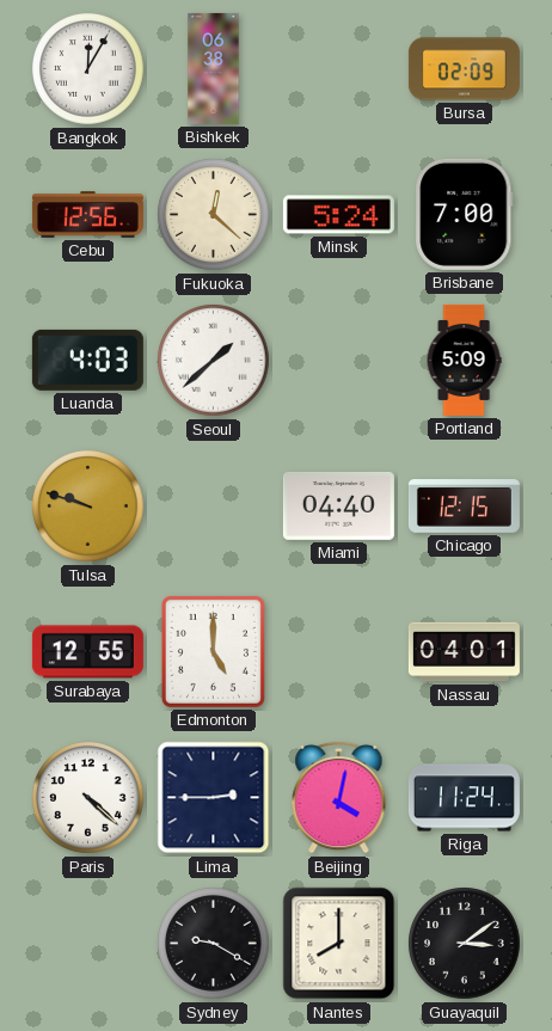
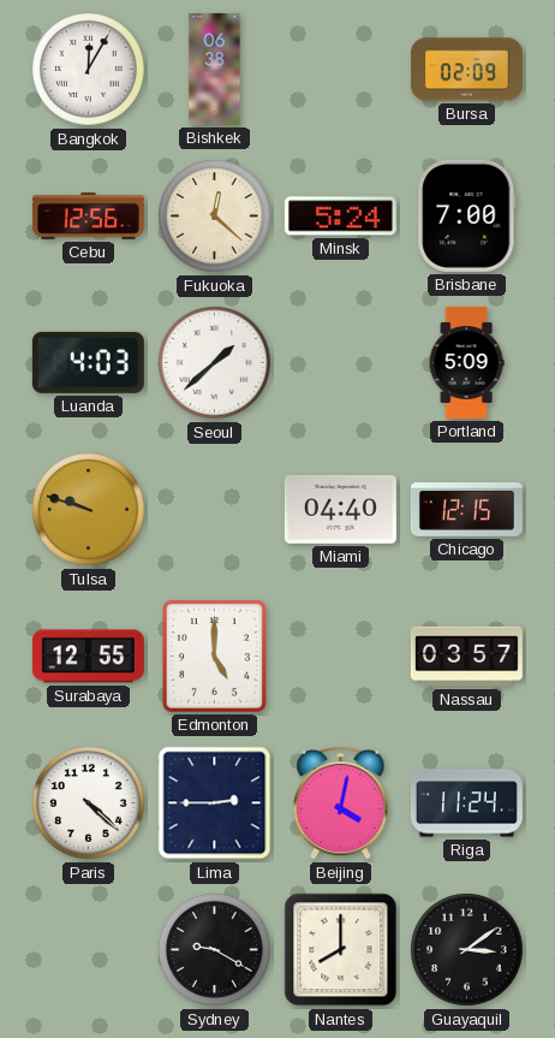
Nassau: 04:01 -> 03:57
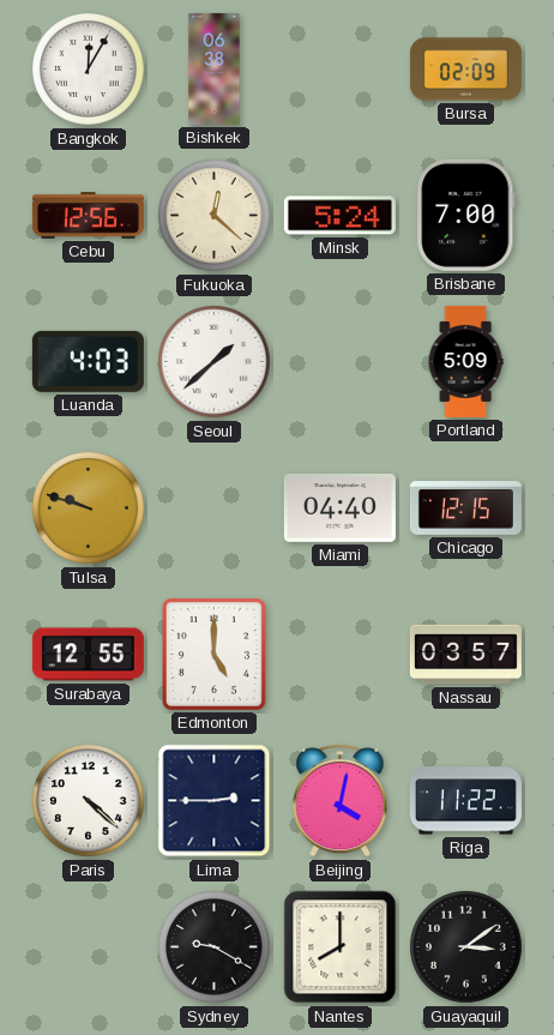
Riga: 11:24 -> 11:22
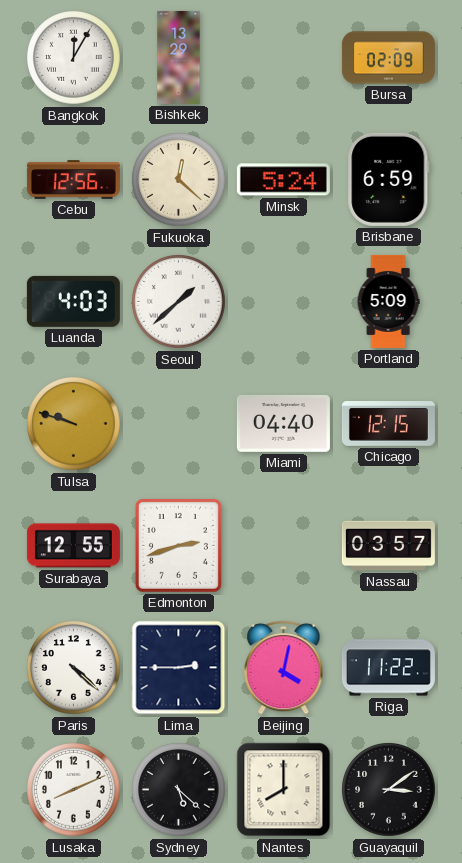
Bishkek: 06:38 -> 13:29
Brisbane: 7:00 -> 6:59
Edmonton: 5:00 -> 2:42
Lusaka: none -> 8:11
Sydney: 9:20 -> 5:22
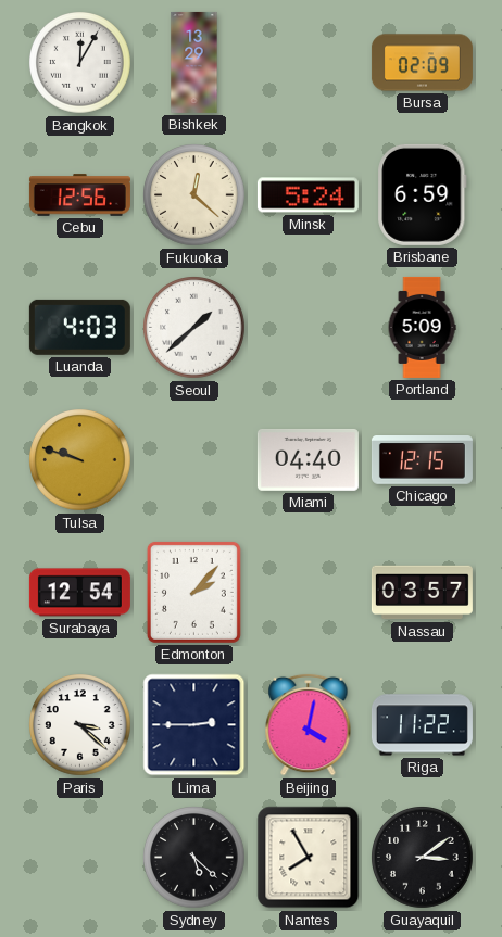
Surabaya: 12:55 -> 12:54
Edmonton: 2:42 -> 2:07
Paris: 4:22 -> 3:22
Lusaka: 8:11 -> none
Nantes: 8:00 -> 7:55
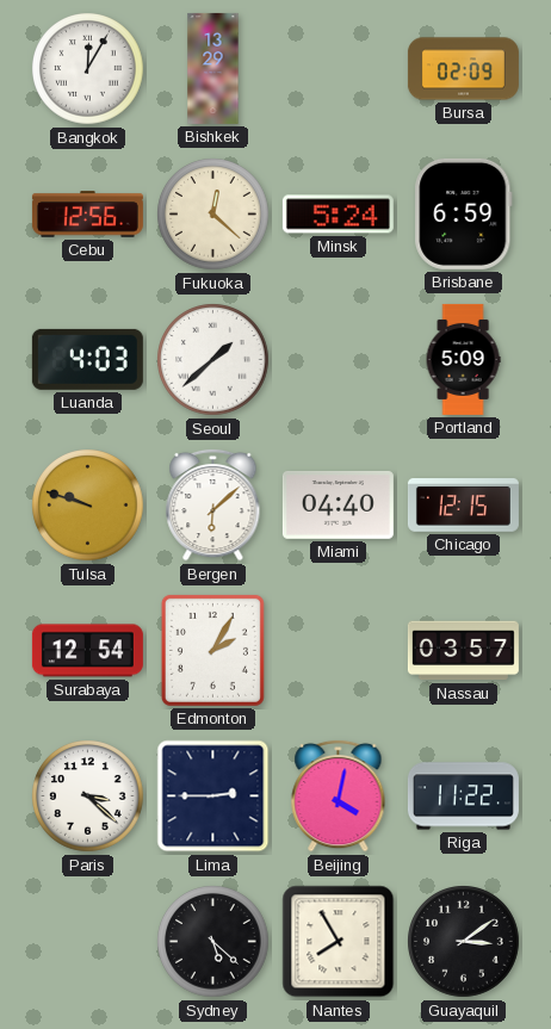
Bergen: none -> 6:08
Edmonton: 2:07 -> 2:05
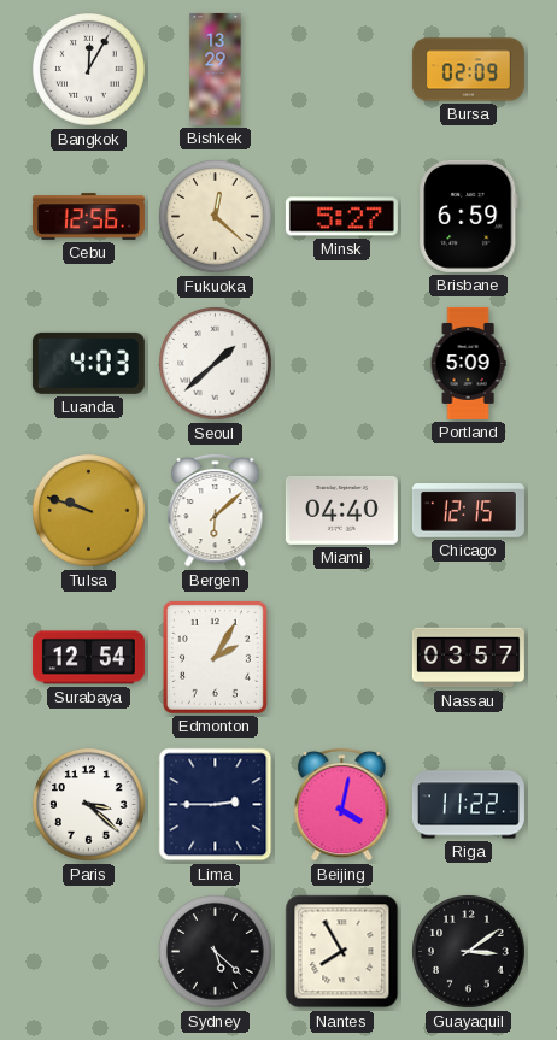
Minsk: 5:24 -> 5:27
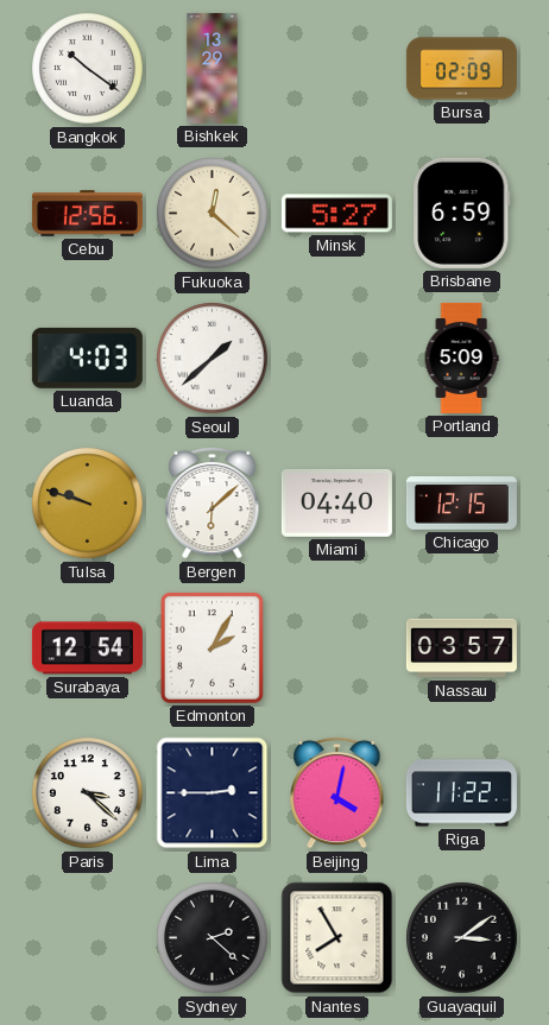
Bangkok: 12:05 -> 10:21
Sydney: 5:22 -> 2:22
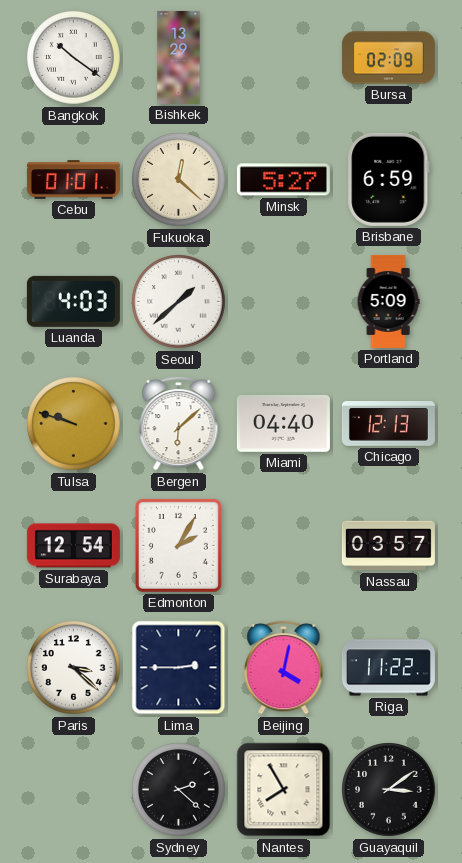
Cebu: 12:56 -> 01:01
Chicago: 12:15 -> 12:13
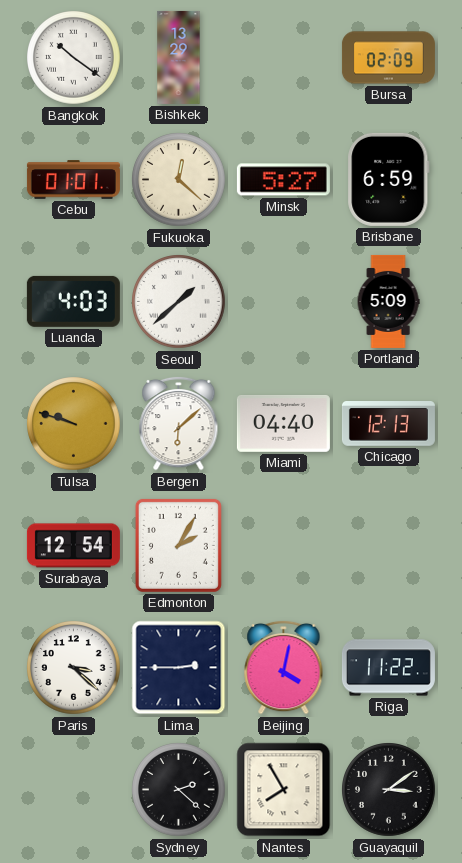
Nassau: 03:57 -> none
